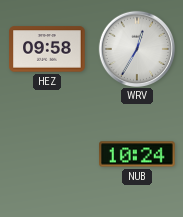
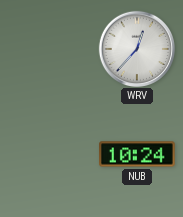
HEZ: 09:58 -> none
WRV: 12:35 -> 12:37
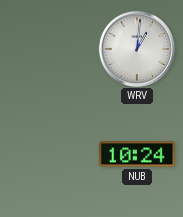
WRV: 12:37 -> 1:01
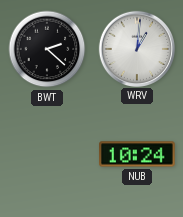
BWT: none -> 2:22
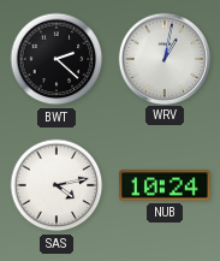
WRV: 1:01 -> 1:02
SAS: none -> 4:13
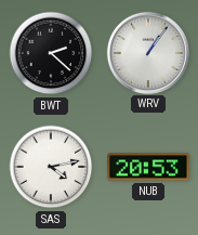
WRV: 1:02 -> 1:06
NUB: 10:24 -> 20:53
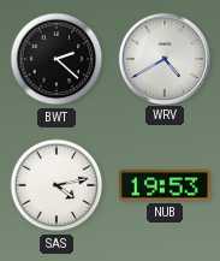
WRV: 1:06 -> 4:40
NUB: 20:53 -> 19:53
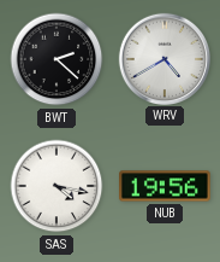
SAS: 4:13 -> 4:17
NUB: 19:53 -> 19:56
